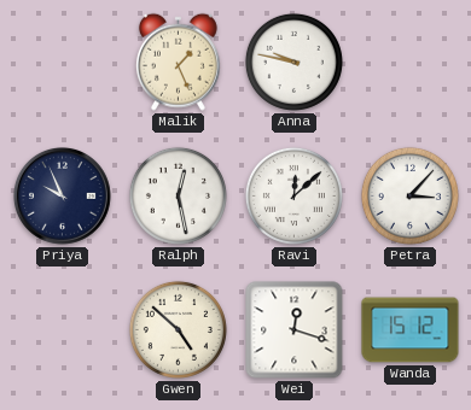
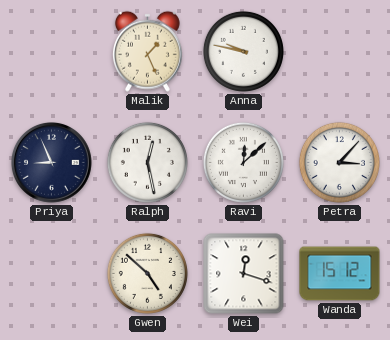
Priya: 9:56 -> 8:56
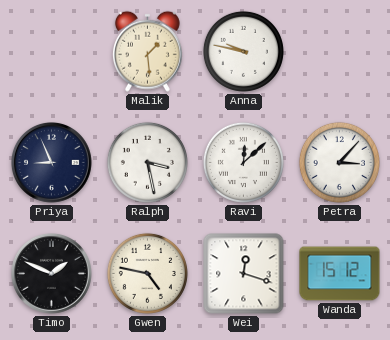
Malik: 1:26 -> 1:29
Ralph: 12:28 -> 3:28
Timo: none -> 1:49
Gwen: 4:52 -> 4:47
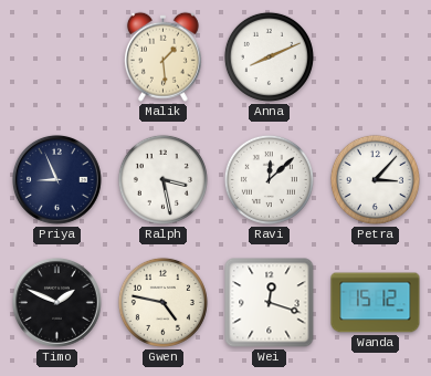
Anna: 9:47 -> 8:11
